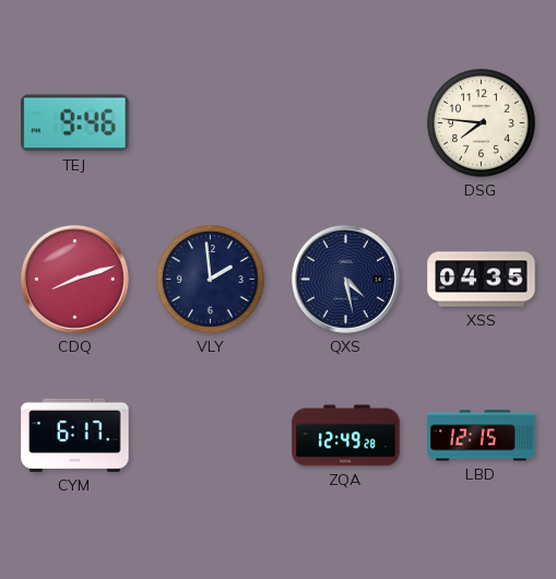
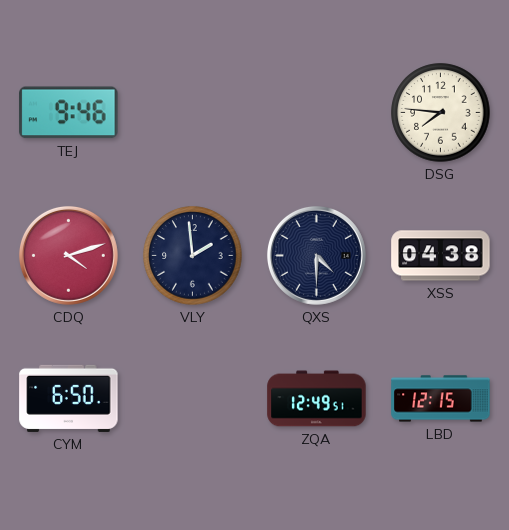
CDQ: 8:12 -> 4:12
QXS: 4:28 -> 4:30
XSS: 04:35 -> 04:38
CYM: 6:17 -> 6:50
ZQA: 12:49:28 -> 12:49:51
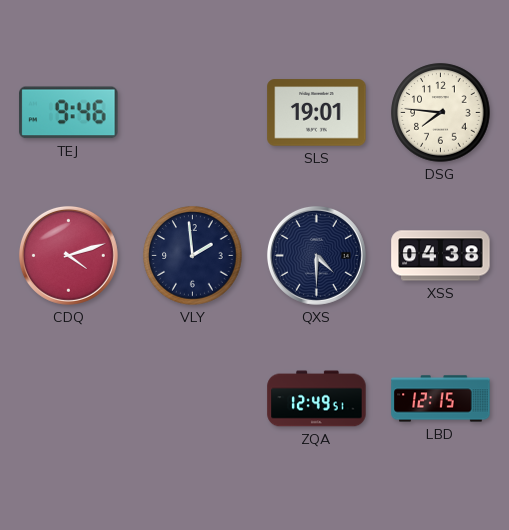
SLS: none -> 19:01
CYM: 6:50 -> none
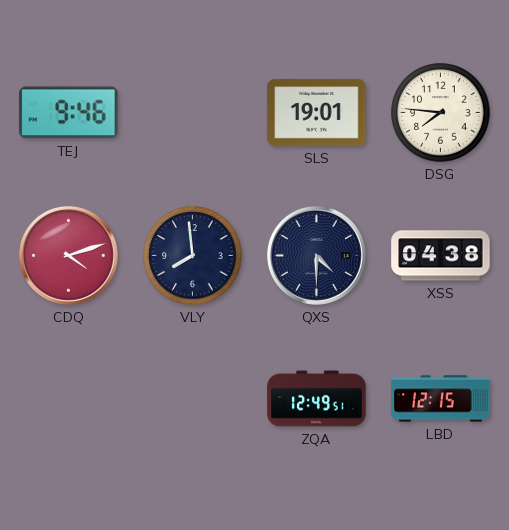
VLY: 1:59 -> 7:59
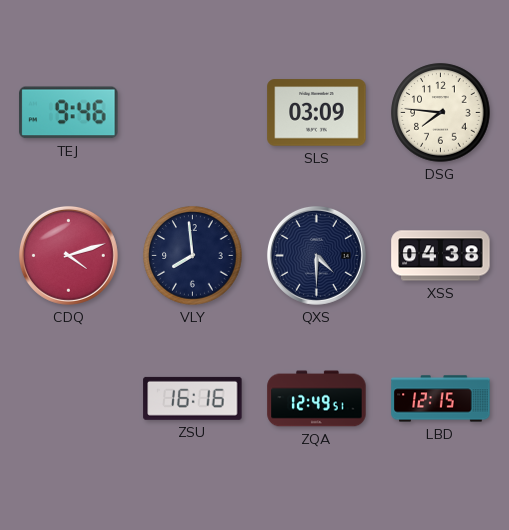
SLS: 19:01 -> 03:09
ZSU: none -> 16:16
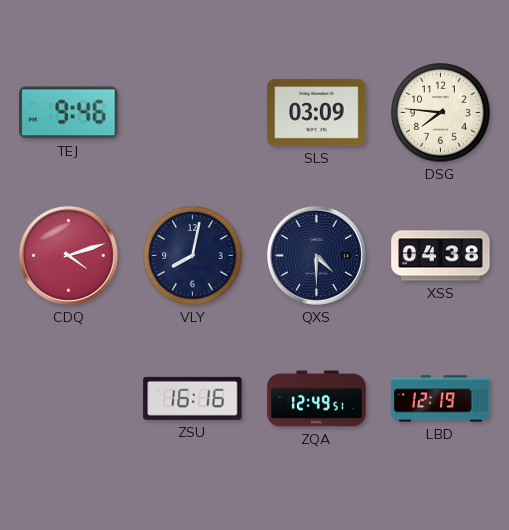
VLY: 7:59 -> 8:02
LBD: 12:15 -> 12:19
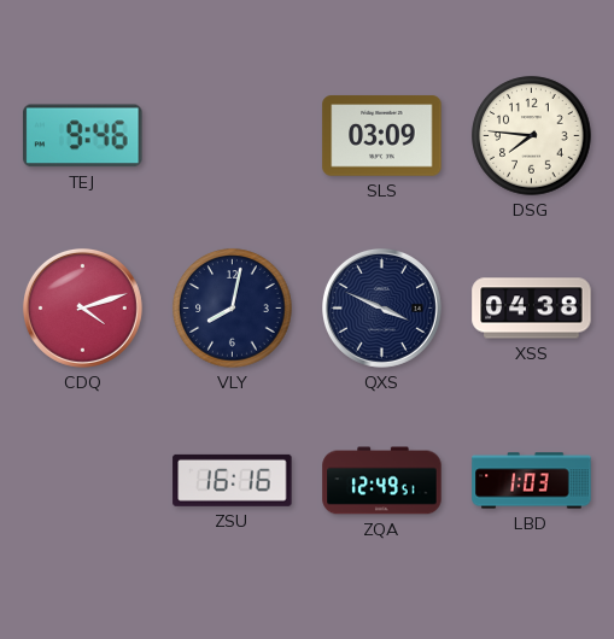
QXS: 4:30 -> 3:49
LBD: 12:19 -> 1:03
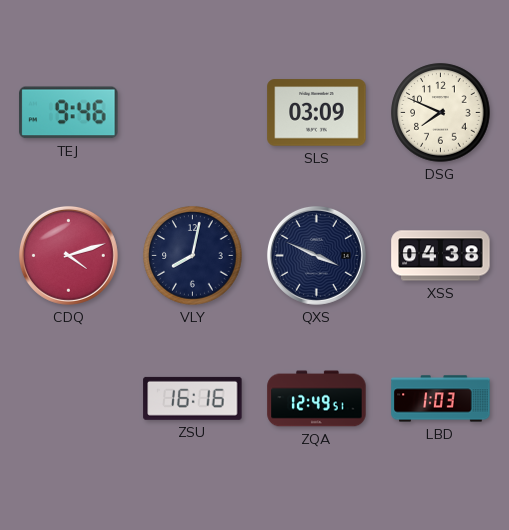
DSG: 7:46 -> 7:49
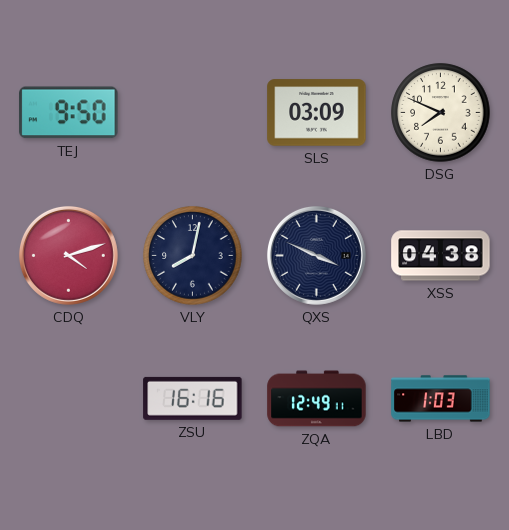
TEJ: 9:46 -> 9:50
ZQA: 12:49:51 -> 12:49:11
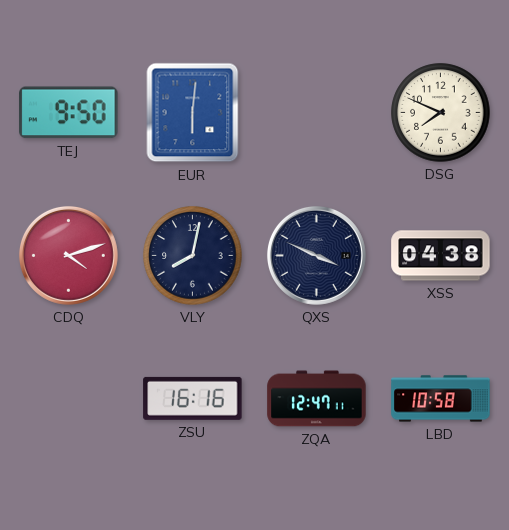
EUR: none -> 6:01
SLS: 03:09 -> none
ZQA: 12:49 -> 12:47
LBD: 1:03 -> 10:58
